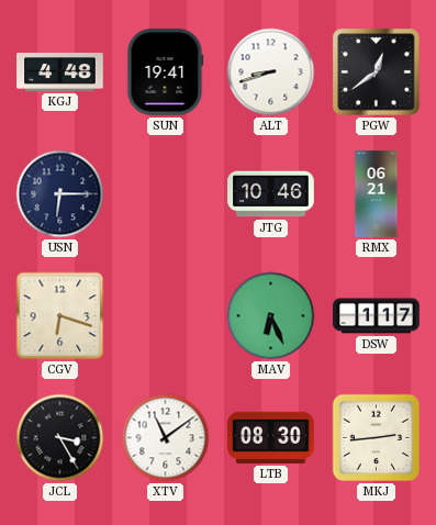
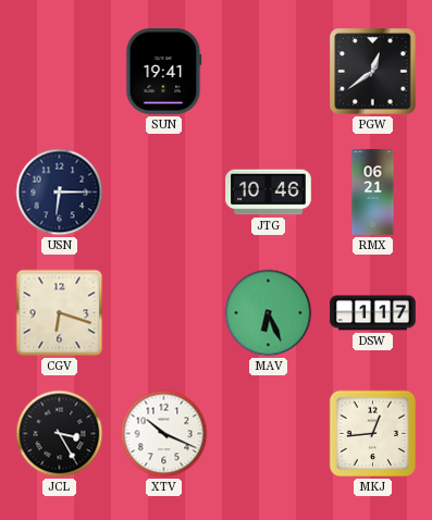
KGJ: 4:48 -> none
ALT: 8:42 -> none
XTV: 11:09 -> 10:19
LTB: 08:30 -> none
MKJ: 2:44 -> 12:44
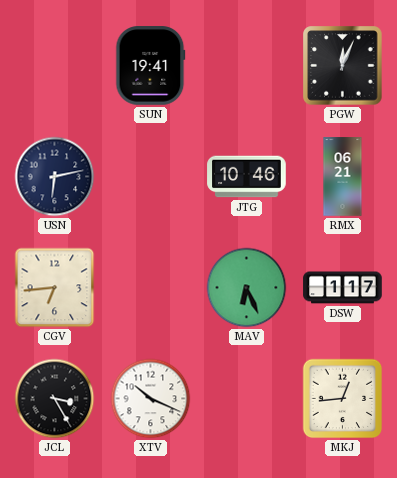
PGW: 12:39 -> 12:04
USN: 6:15 -> 6:13
CGV: 6:18 -> 6:44
